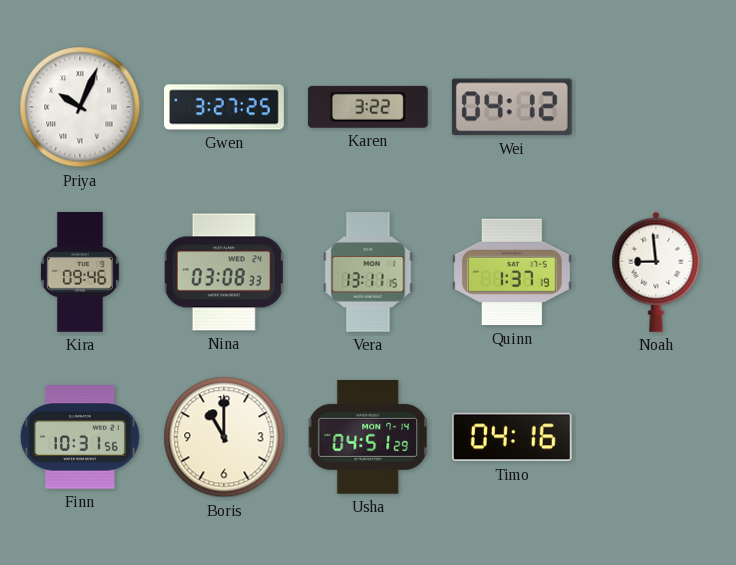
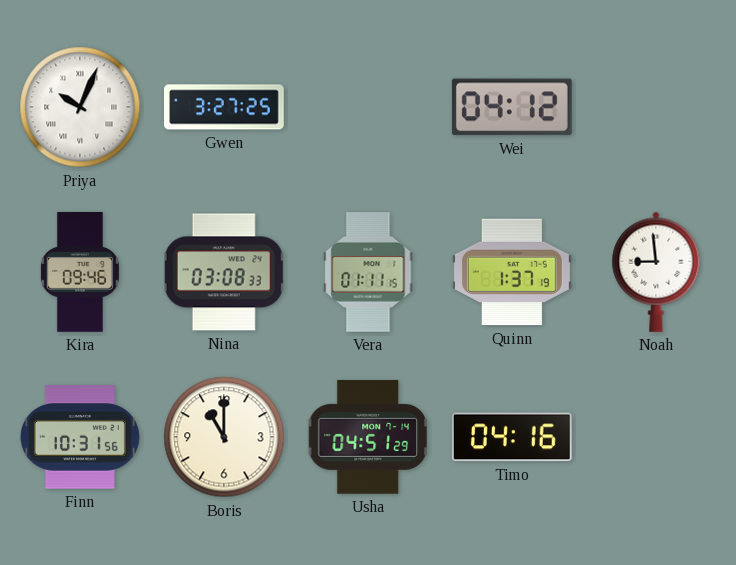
Karen: 3:22 -> none
Vera: 13:11 -> 01:11
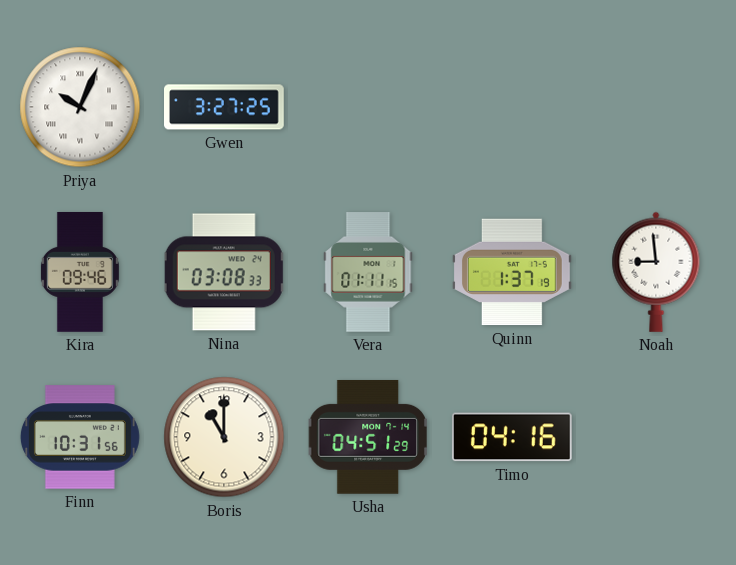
Wei: 04:12 -> none
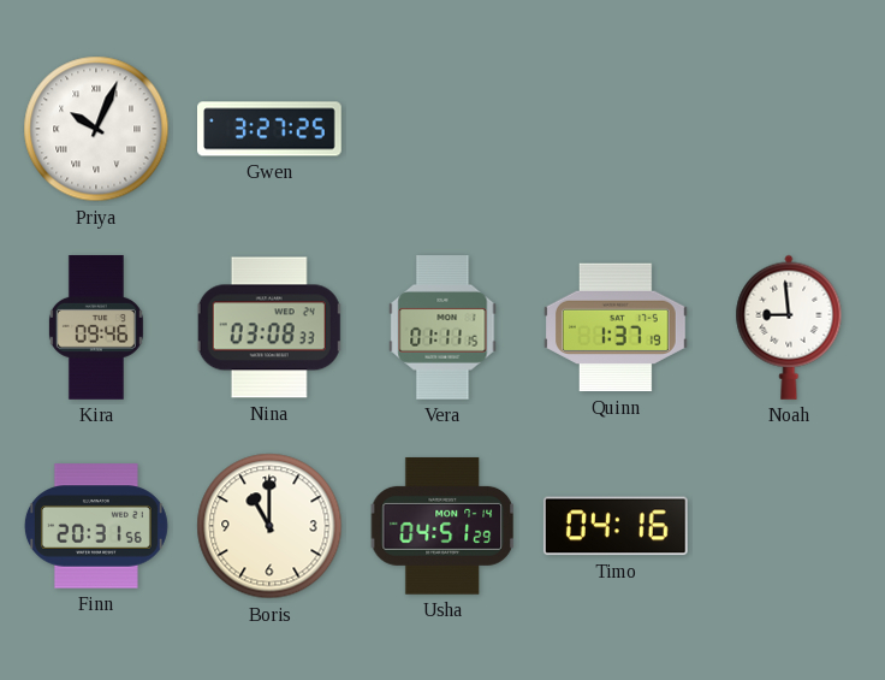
Finn: 10:31 -> 20:31
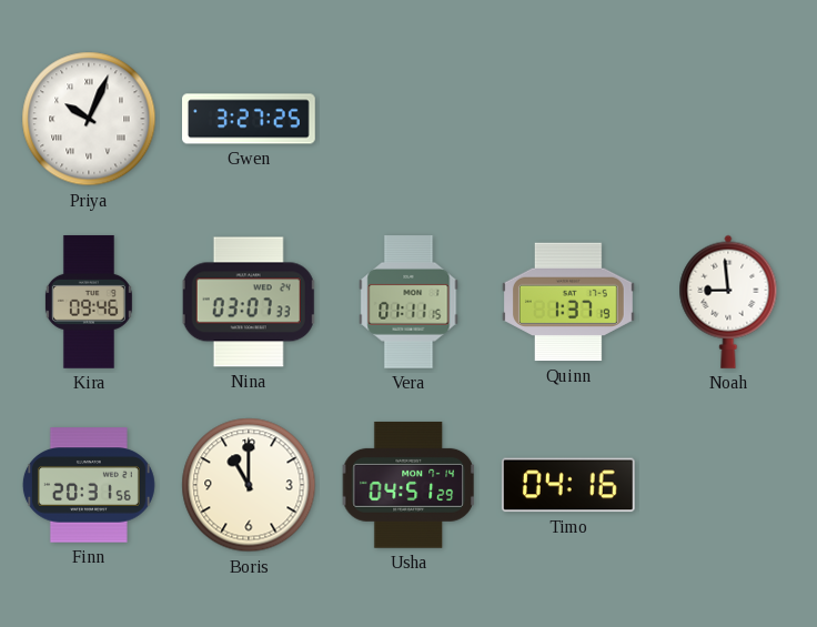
Nina: 03:08 -> 03:07
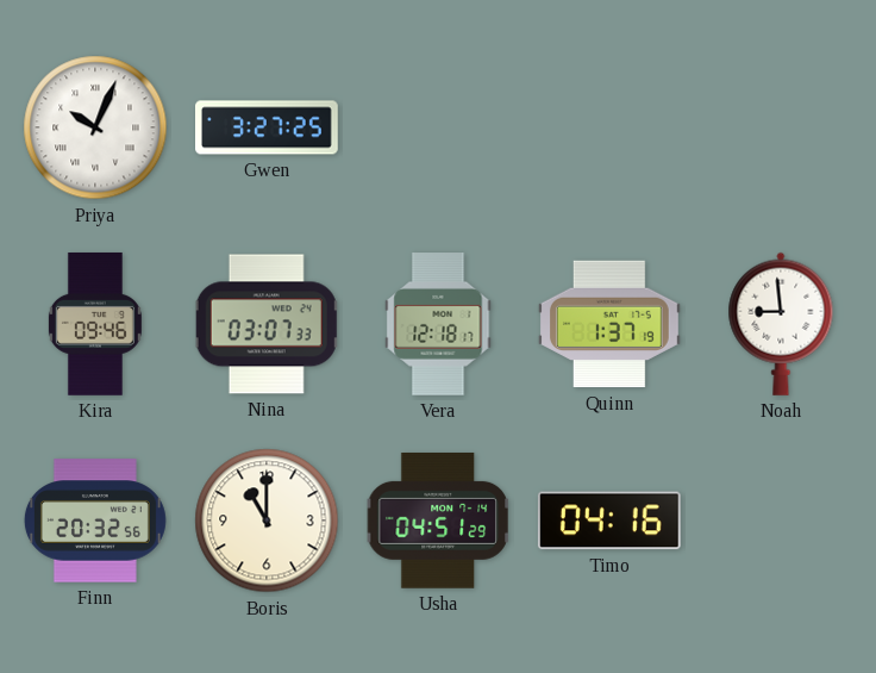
Vera: 01:11 -> 12:18
Finn: 20:31 -> 20:32
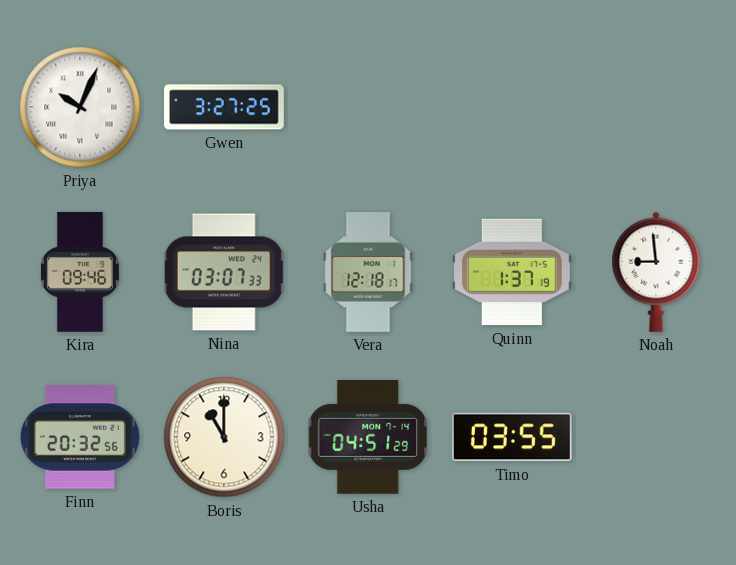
Timo: 04:16 -> 03:55
